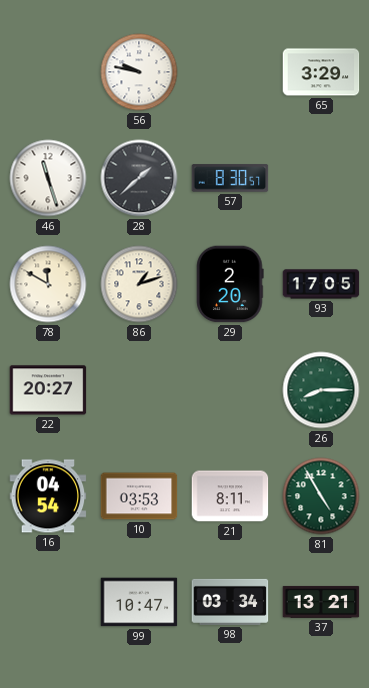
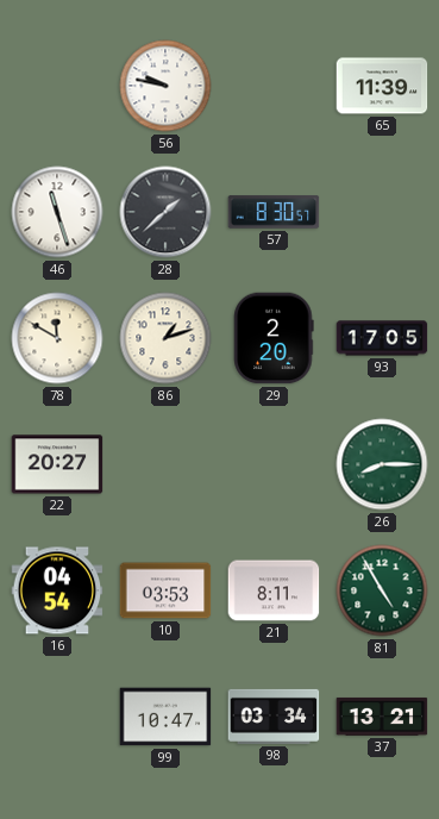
65: 3:29 -> 11:39
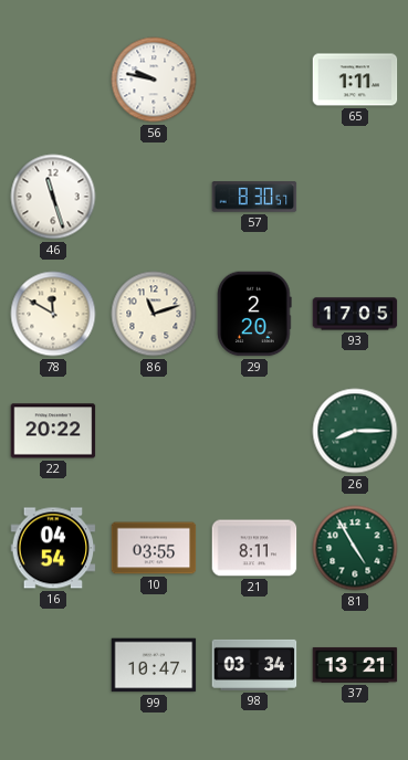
65: 11:39 -> 1:11
28: 1:38 -> none
86: 1:12 -> 11:12
22: 20:27 -> 20:22
10: 03:53 -> 03:55
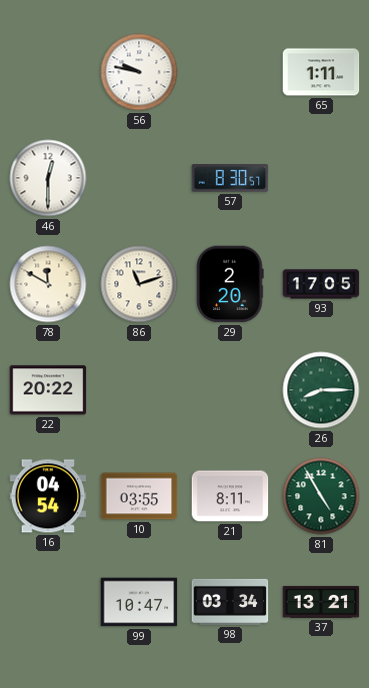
46: 11:27 -> 12:30
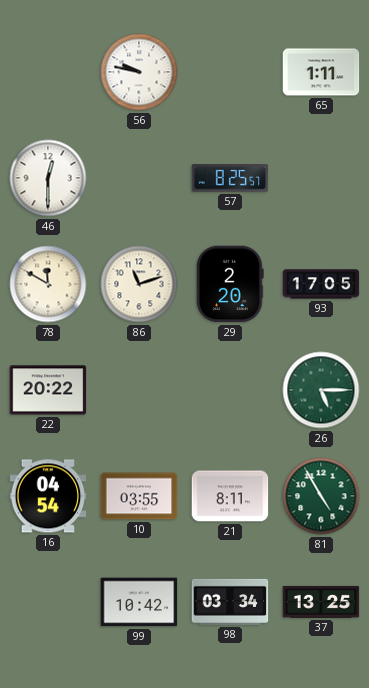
57: 8:30 -> 8:25
26: 8:15 -> 5:15
99: 10:47 -> 10:42
37: 13:21 -> 13:25
